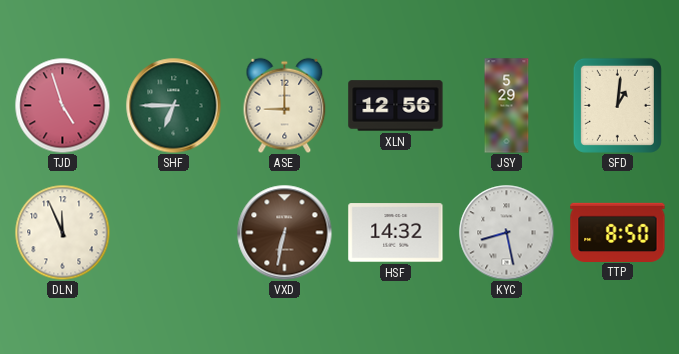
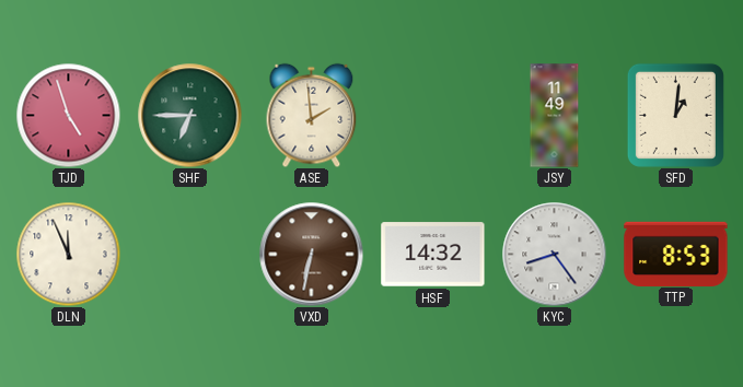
ASE: 9:00 -> 1:59
XLN: 12:56 -> none
JSY: 5:29 -> 11:49
KYC: 8:28 -> 8:24
TTP: 8:50 -> 8:53
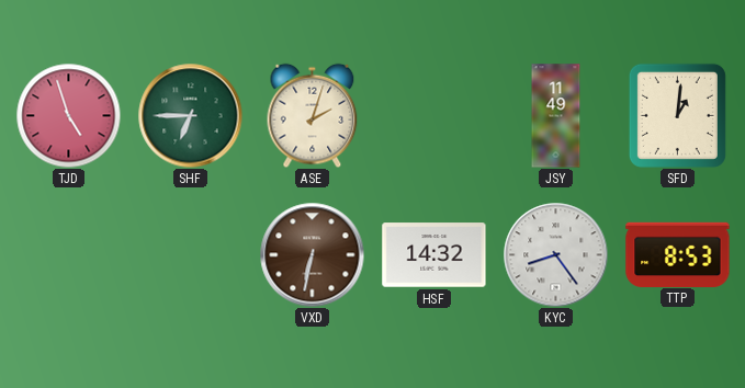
ASE: 1:59 -> 2:03
DLN: 11:56 -> none
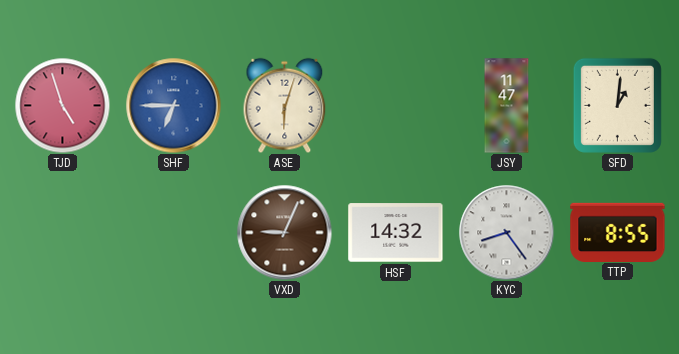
SHF dial: green -> blue
ASE: 2:03 -> 6:03
JSY: 11:49 -> 11:47
VXD: 6:32 -> 9:04
TTP: 8:53 -> 8:55
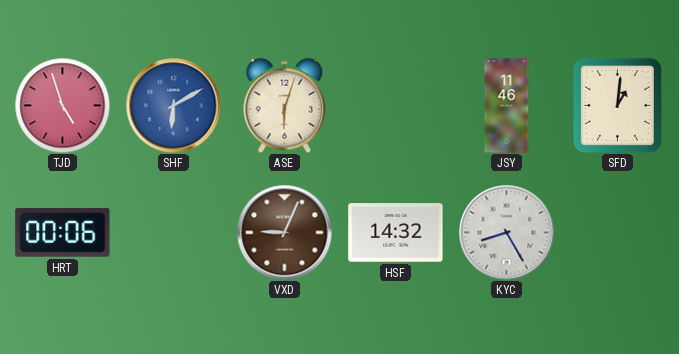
SHF: 6:45 -> 6:10
JSY: 11:47 -> 11:46
HRT: none -> 00:06
KYC: 8:24 -> 8:25
TTP: 8:55 -> none
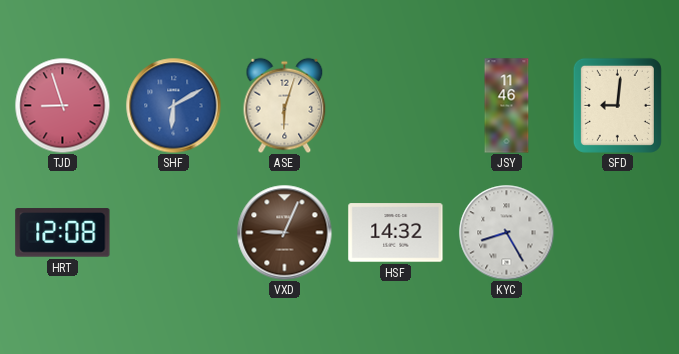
TJD: 4:57 -> 8:57
SFD: 1:01 -> 9:01
HRT: 00:06 -> 12:08
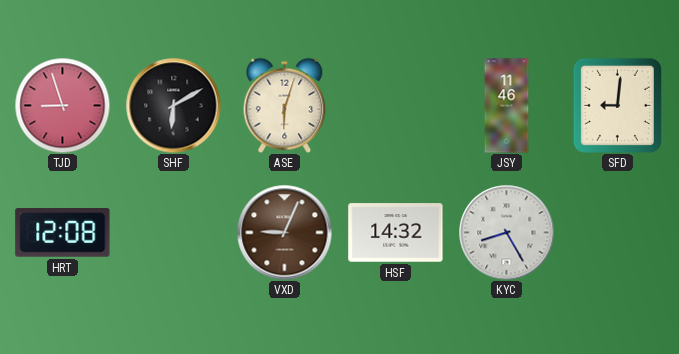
SHF dial: blue -> black
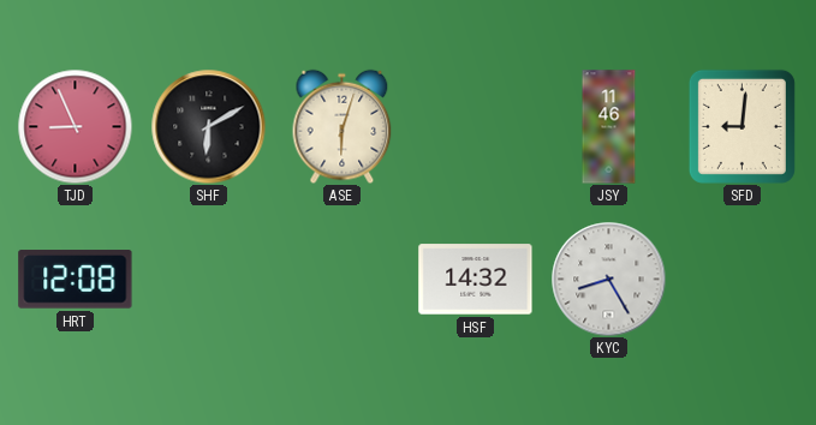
TJD: 8:57 -> 8:56
VXD: 9:04 -> none
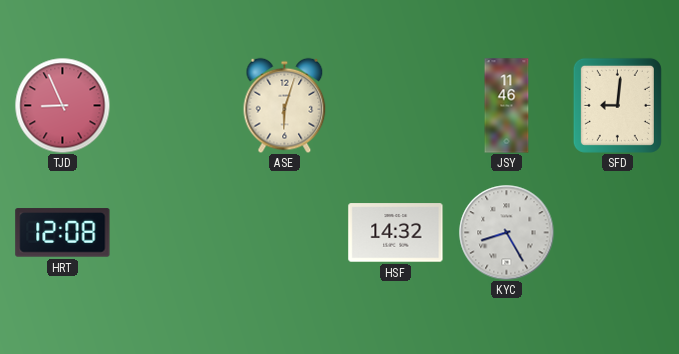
SHF: 6:10 -> none
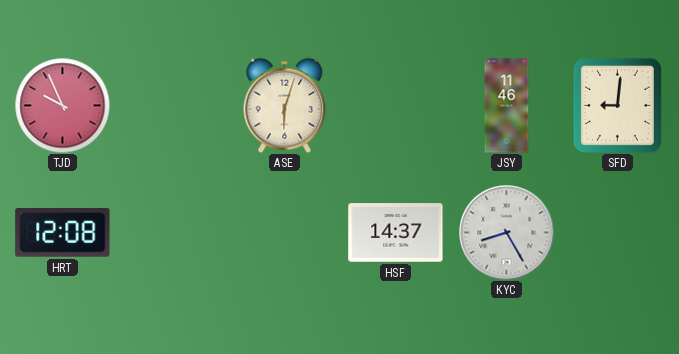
TJD: 8:56 -> 9:56
HSF: 14:32 -> 14:37
